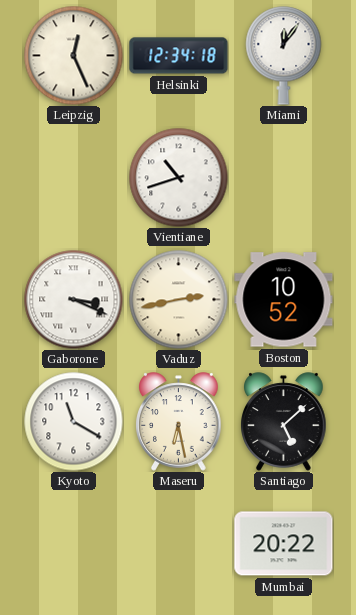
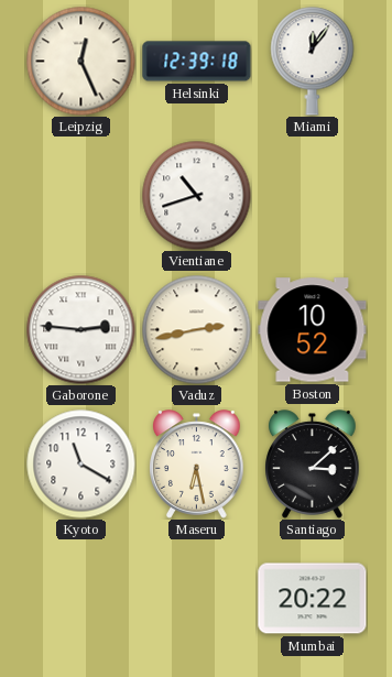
Helsinki: 12:34 -> 12:39
Gaborone: 3:19 -> 2:46
Santiago: 5:08 -> 3:08
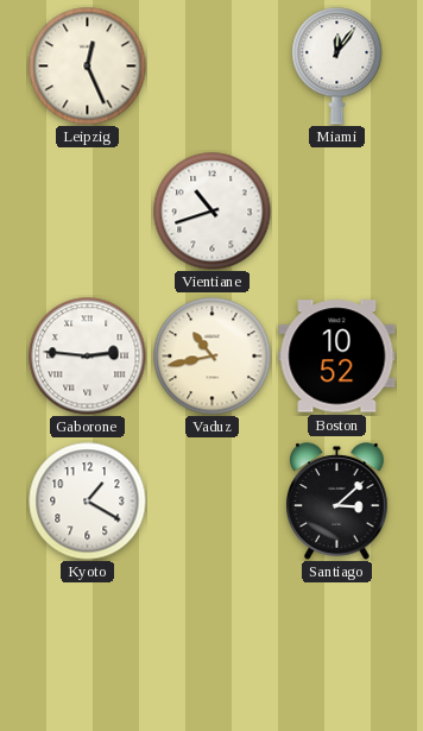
Helsinki: 12:39 -> none
Vaduz: 2:43 -> 10:43
Kyoto: 11:20 -> 1:20
Maseru: 6:28 -> none
Mumbai: 20:22 -> none
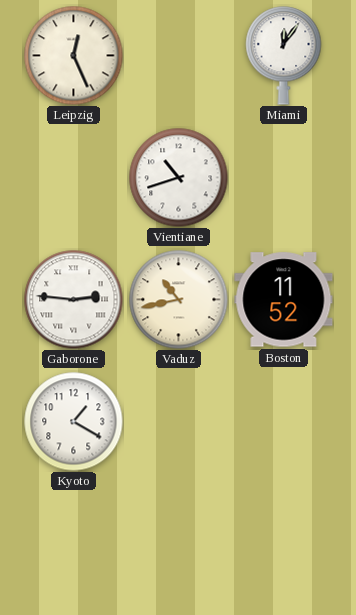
Boston: 10:52 -> 11:52
Santiago: 3:08 -> none
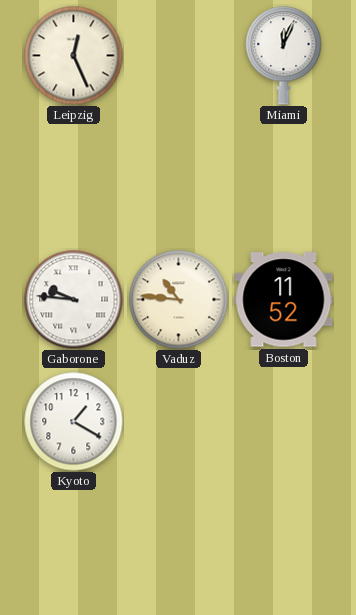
Miami: 12:06 -> 12:04
Vientiane: 10:42 -> none
Gaborone: 2:46 -> 9:46
Vaduz: 10:43 -> 10:46
